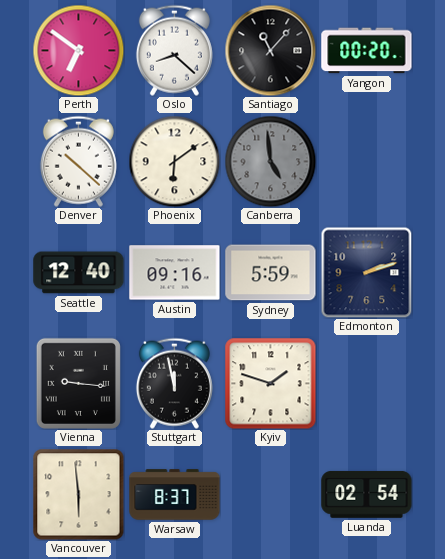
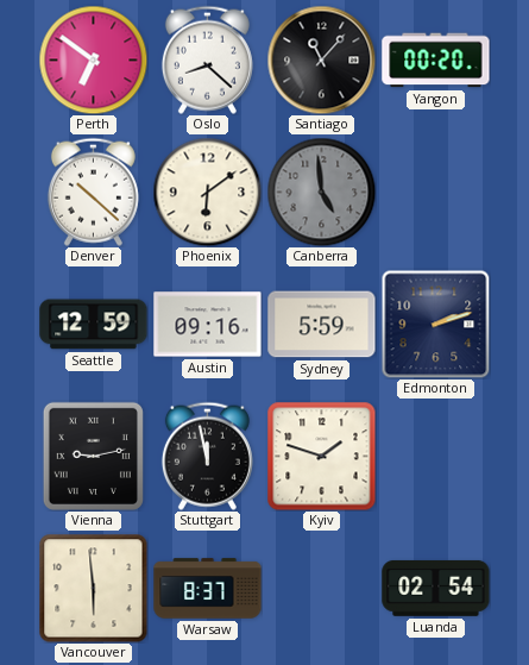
Seattle: 12:40 -> 12:59
Vienna: 9:16 -> 9:13
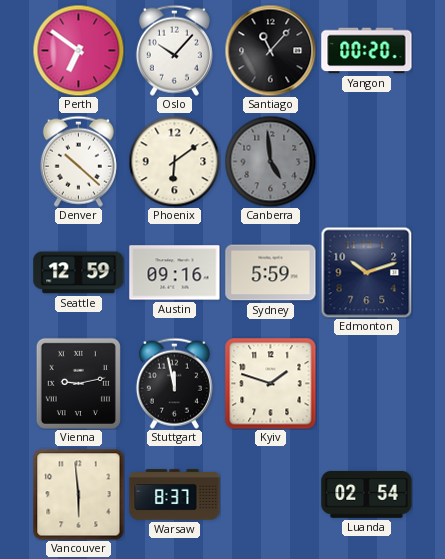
Oslo: 8:22 -> 10:07
Edmonton: 2:12 -> 10:12
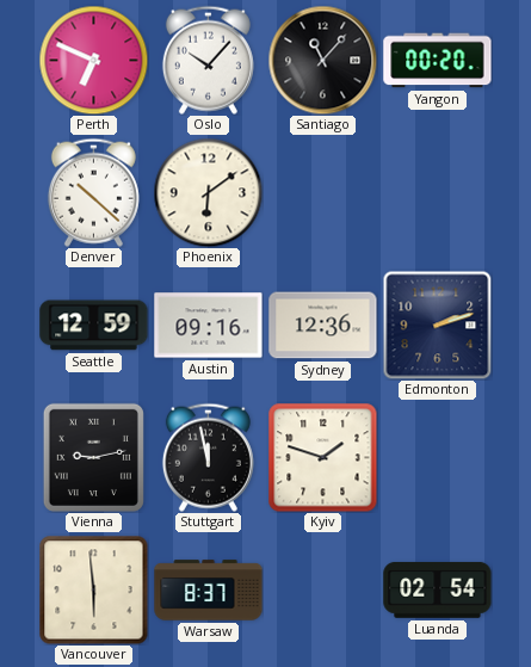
Perth: 6:51 -> 6:49
Canberra: 4:59 -> none
Sydney: 5:59 -> 12:36
Edmonton: 10:12 -> 2:12
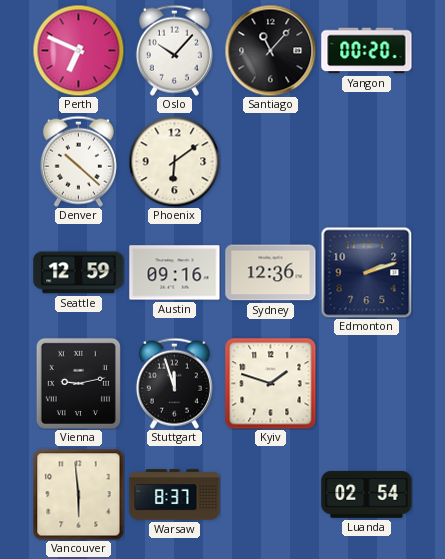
Stuttgart: 11:58 -> 11:57
